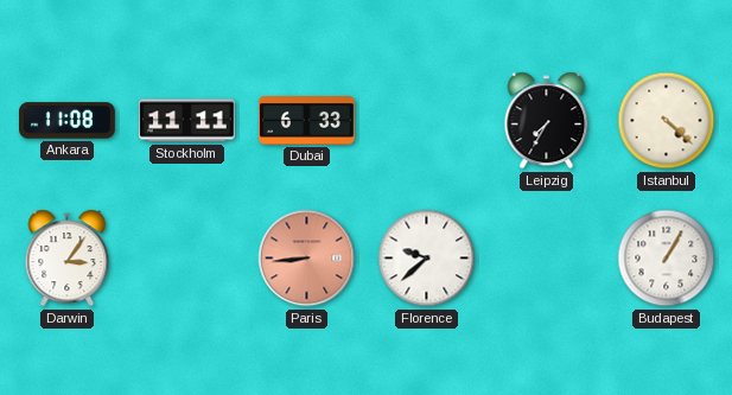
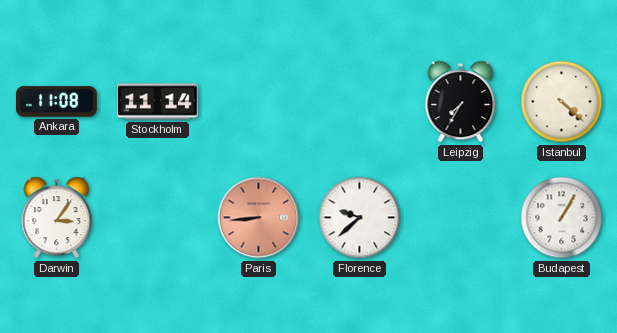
Stockholm: 11:11 -> 11:14
Dubai: 6:33 -> none
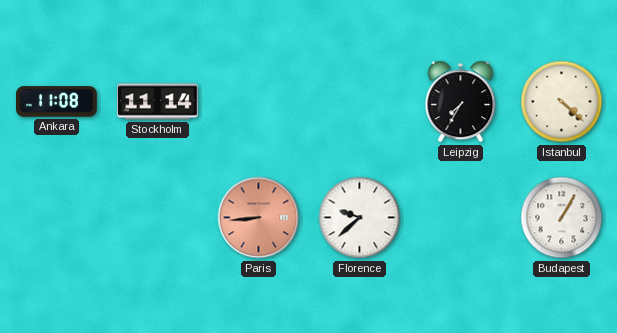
Darwin: 3:06 -> none
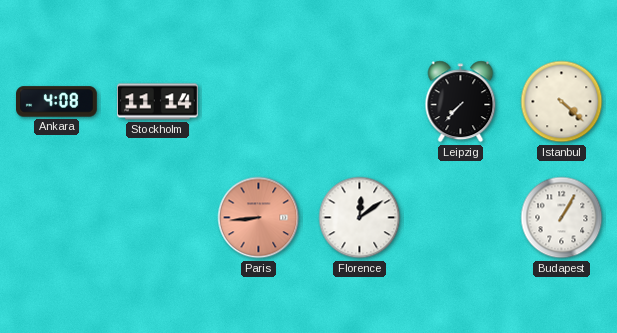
Ankara: 11:08 -> 4:08
Leipzig: 7:35 -> 7:37
Florence: 9:38 -> 12:09
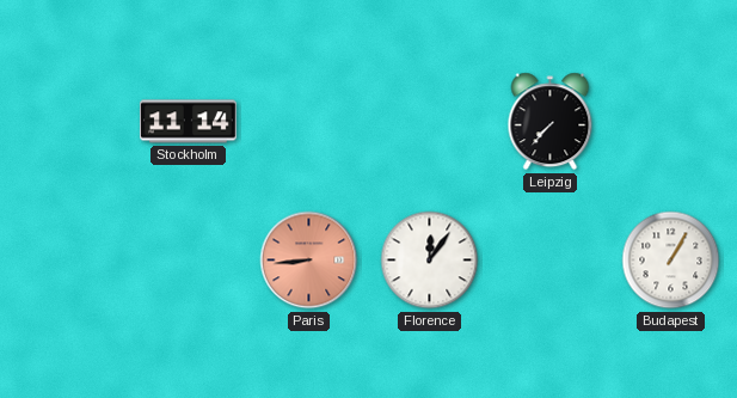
Ankara: 4:08 -> none
Istanbul: 4:22 -> none
Florence: 12:09 -> 12:06
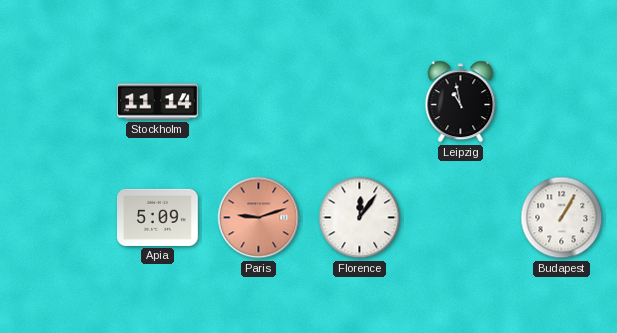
Leipzig: 7:37 -> 10:58
Apia: none -> 5:09
Paris: 8:44 -> 9:12
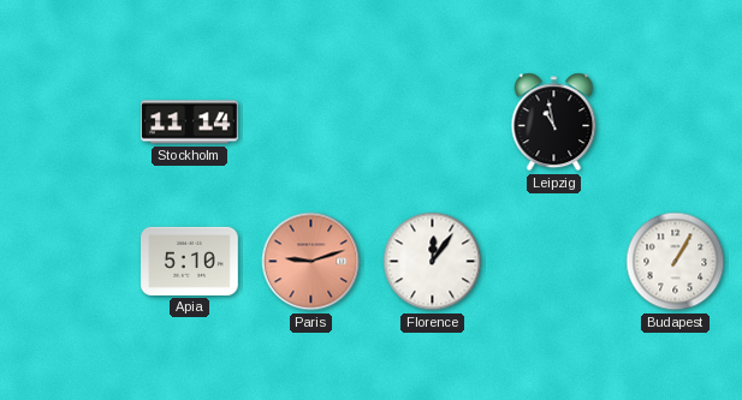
Apia: 5:09 -> 5:10
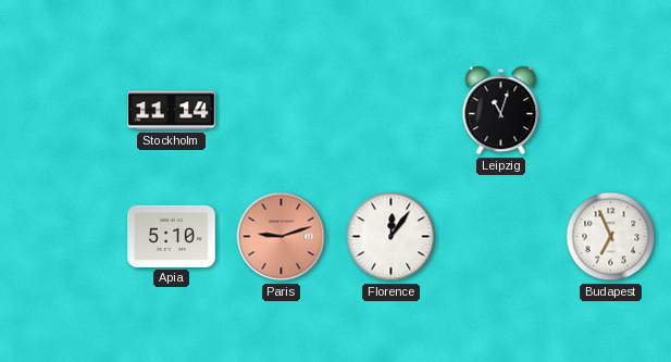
Leipzig: 10:58 -> 11:03
Budapest: 1:05 -> 6:56
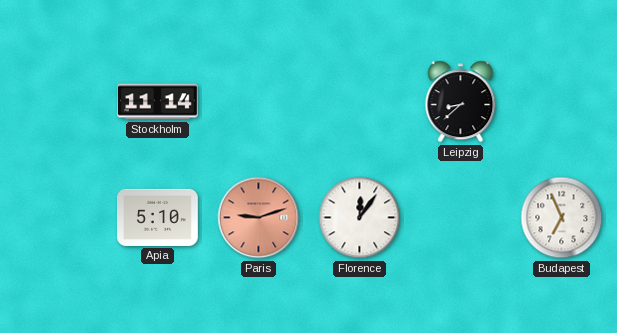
Leipzig: 11:03 -> 8:38
